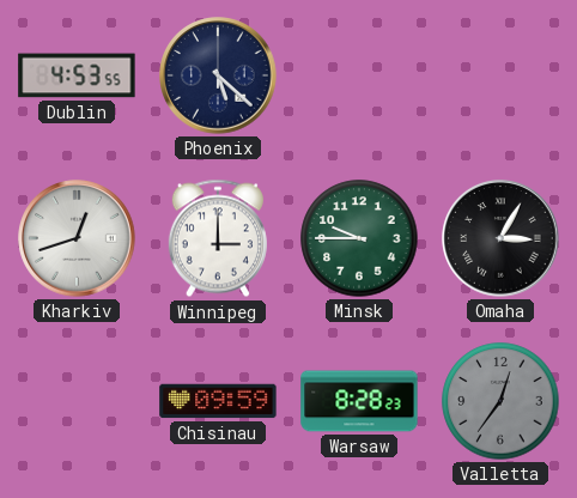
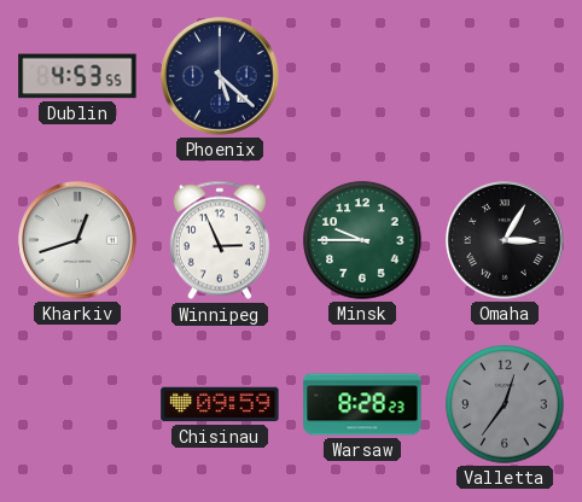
Winnipeg: 3:00 -> 2:56
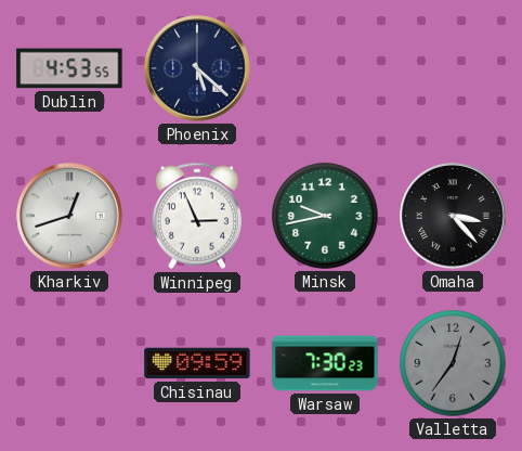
Minsk: 9:45 -> 9:43
Omaha: 3:05 -> 3:23
Warsaw: 8:28 -> 7:30
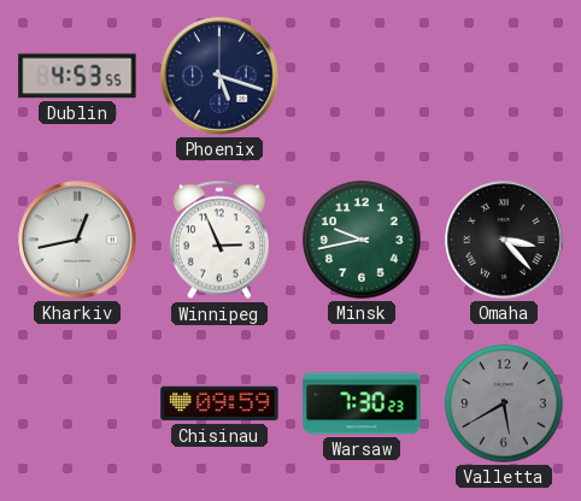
Phoenix: 5:22 -> 5:18
Kharkiv: 12:42 -> 12:43
Valletta: 12:36 -> 5:40
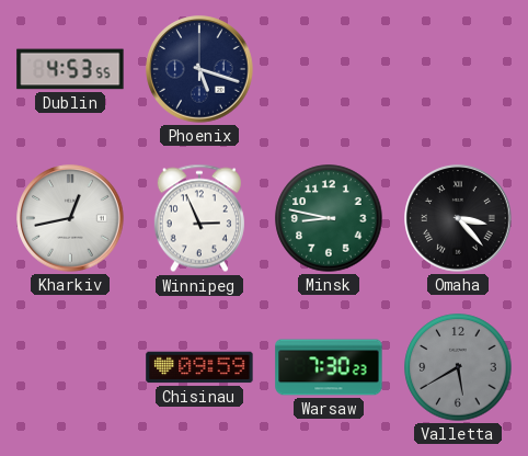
Minsk: 9:43 -> 8:47
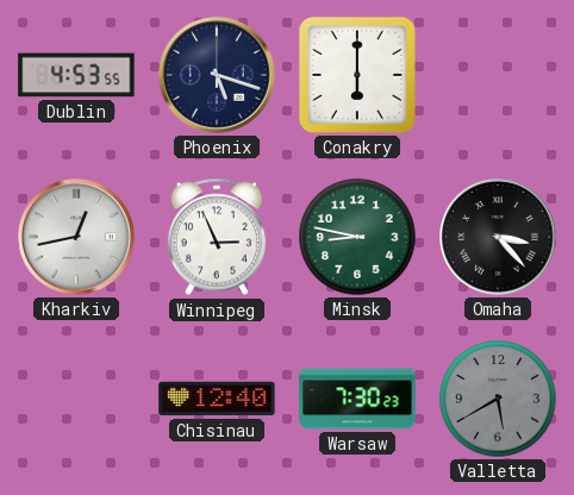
Conakry: none -> 6:00
Chisinau: 09:59 -> 12:40
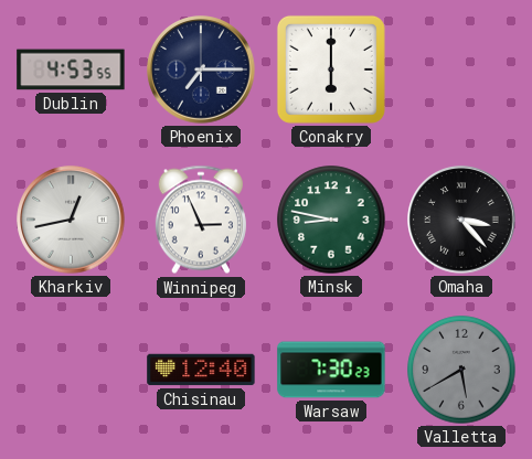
Phoenix: 5:18 -> 7:15
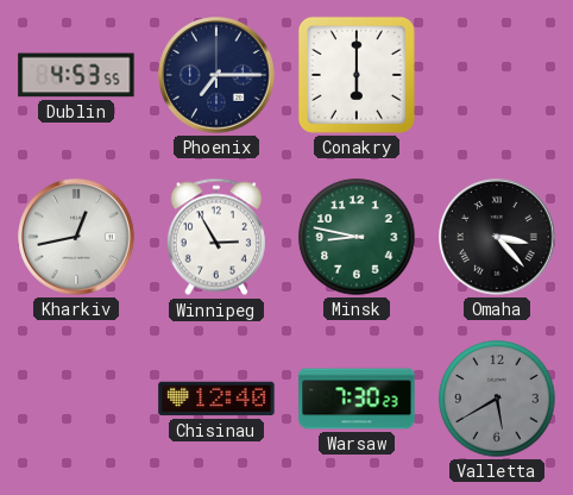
Winnipeg: 2:56 -> 2:55
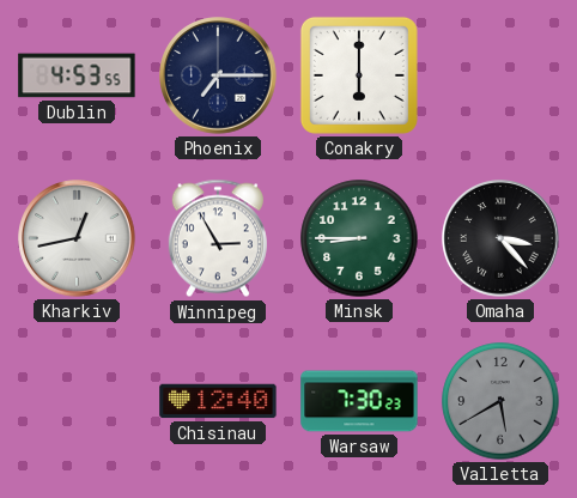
Minsk: 8:47 -> 8:45
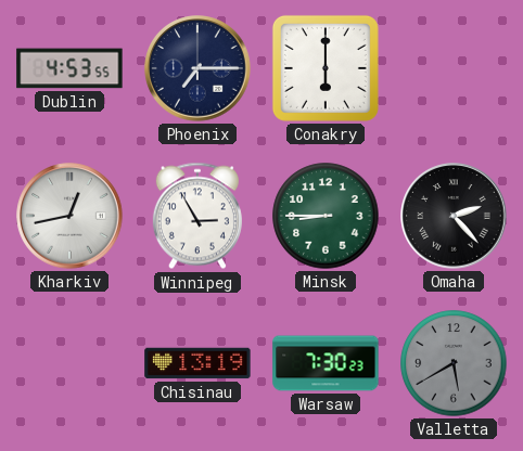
Omaha: 3:23 -> 2:23
Chisinau: 12:40 -> 13:19
